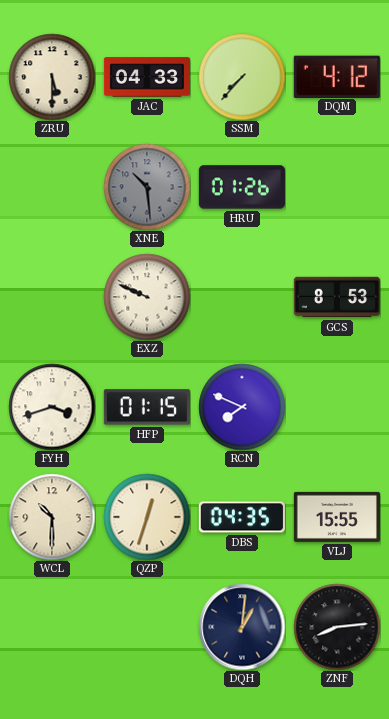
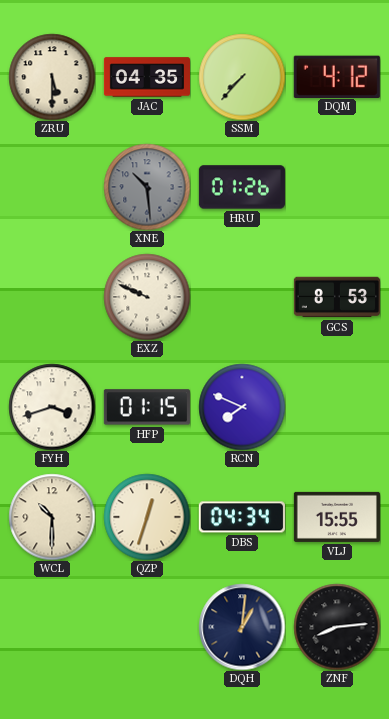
JAC: 04:33 -> 04:35
DBS: 04:35 -> 04:34
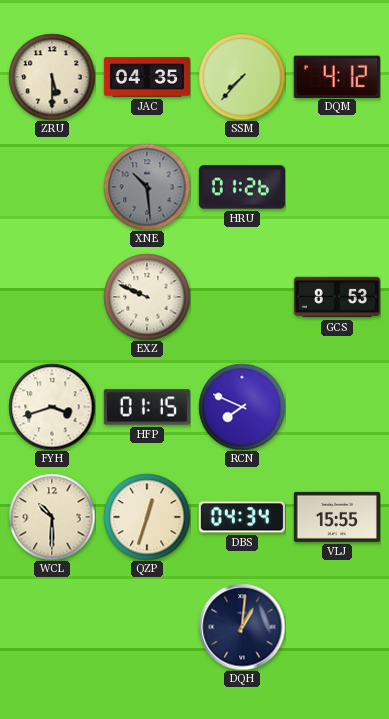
ZNF: 8:14 -> none
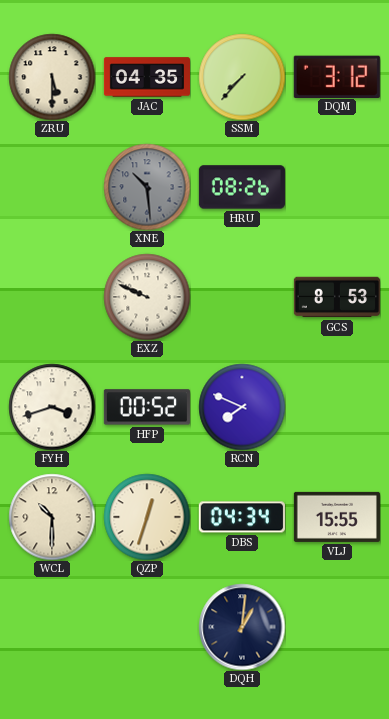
DQM: 4:12 -> 3:12
HRU: 01:26 -> 08:26
HFP: 01:15 -> 00:52
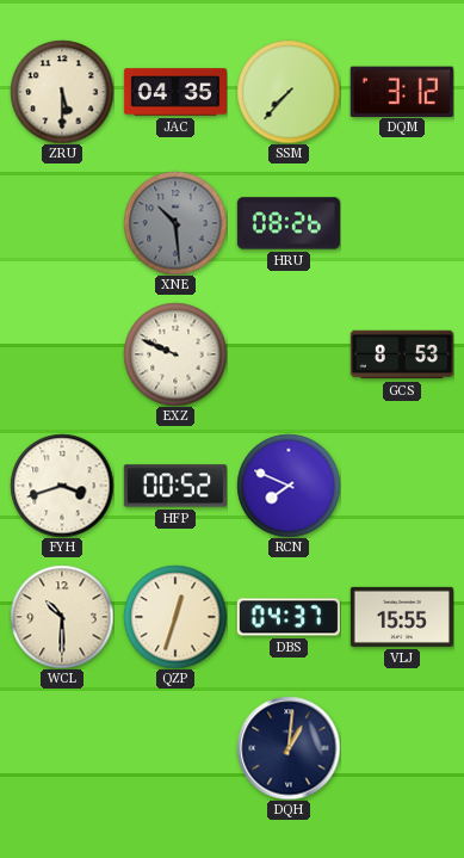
DBS: 04:34 -> 04:37
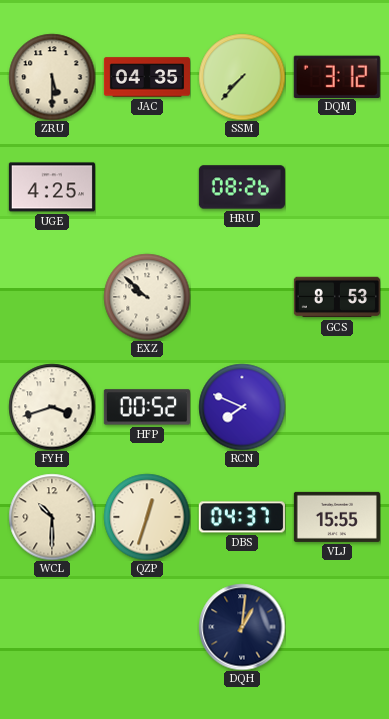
UGE: none -> 4:25
XNE: 10:29 -> none
EXZ: 9:49 -> 9:52
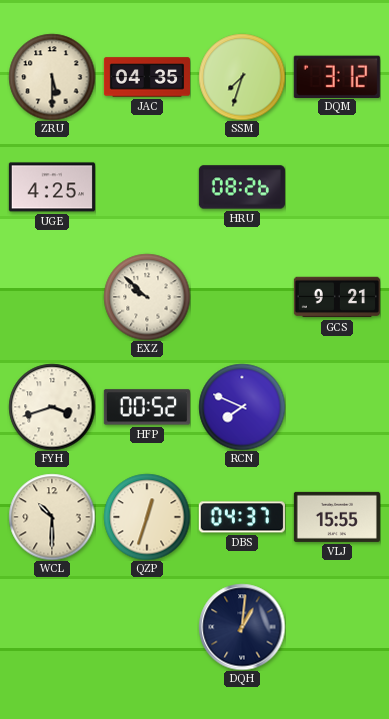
SSM: 7:37 -> 7:33
GCS: 8:53 -> 9:21
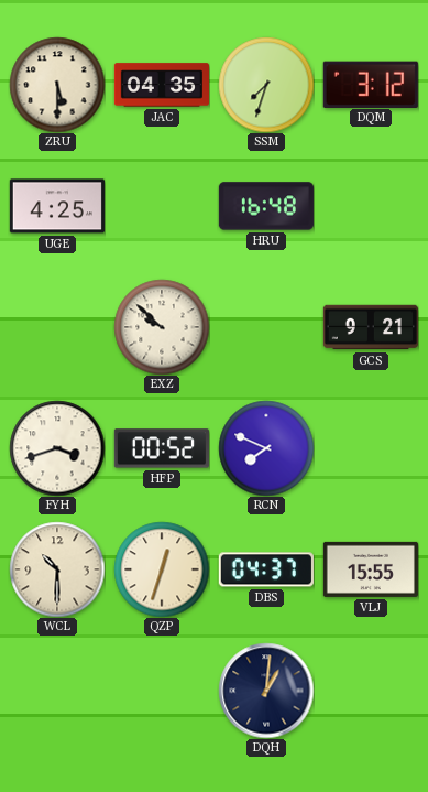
HRU: 08:26 -> 16:48
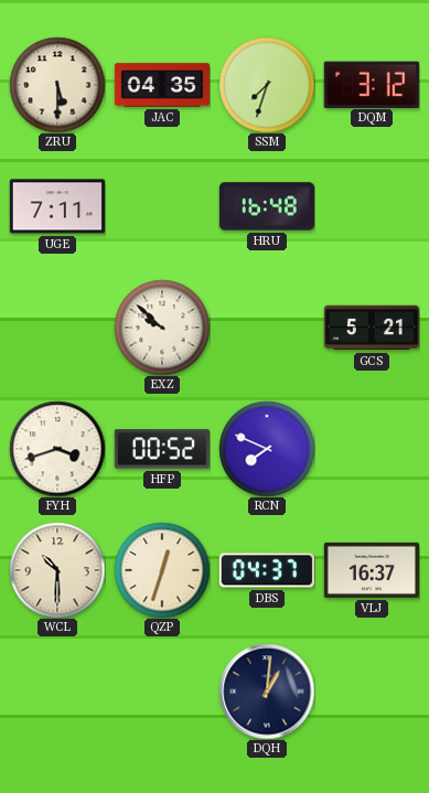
UGE: 4:25 -> 7:11
GCS: 9:21 -> 5:21
VLJ: 15:55 -> 16:37
